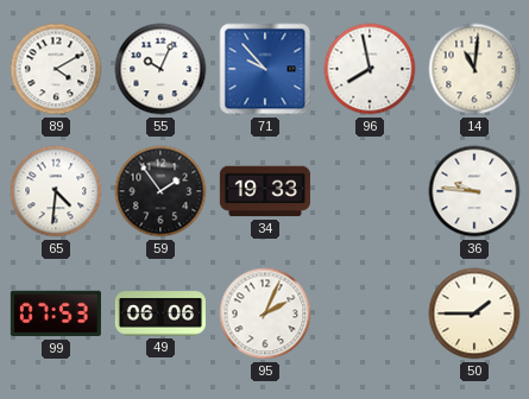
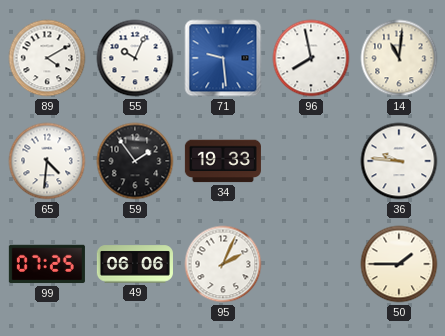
71: 9:53 -> 9:29
99: 07:53 -> 07:25
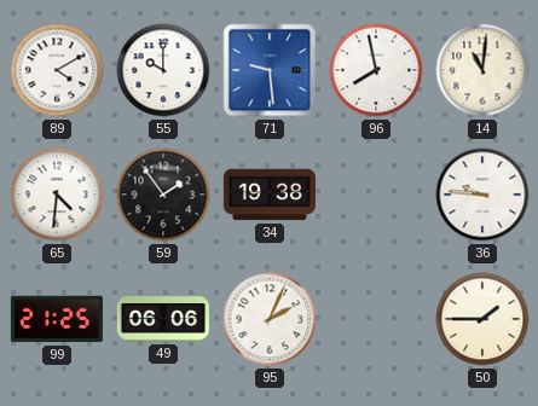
55: 10:04 -> 10:00
34: 19:33 -> 19:38
99: 07:25 -> 21:25
